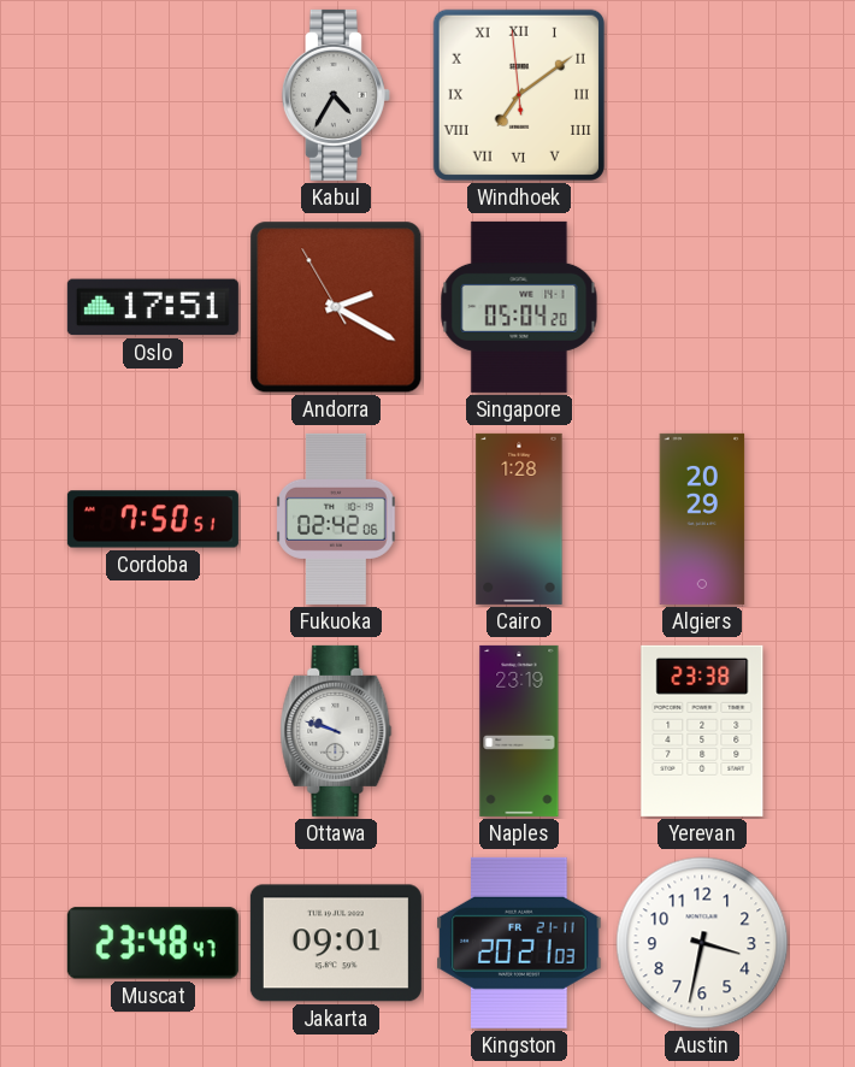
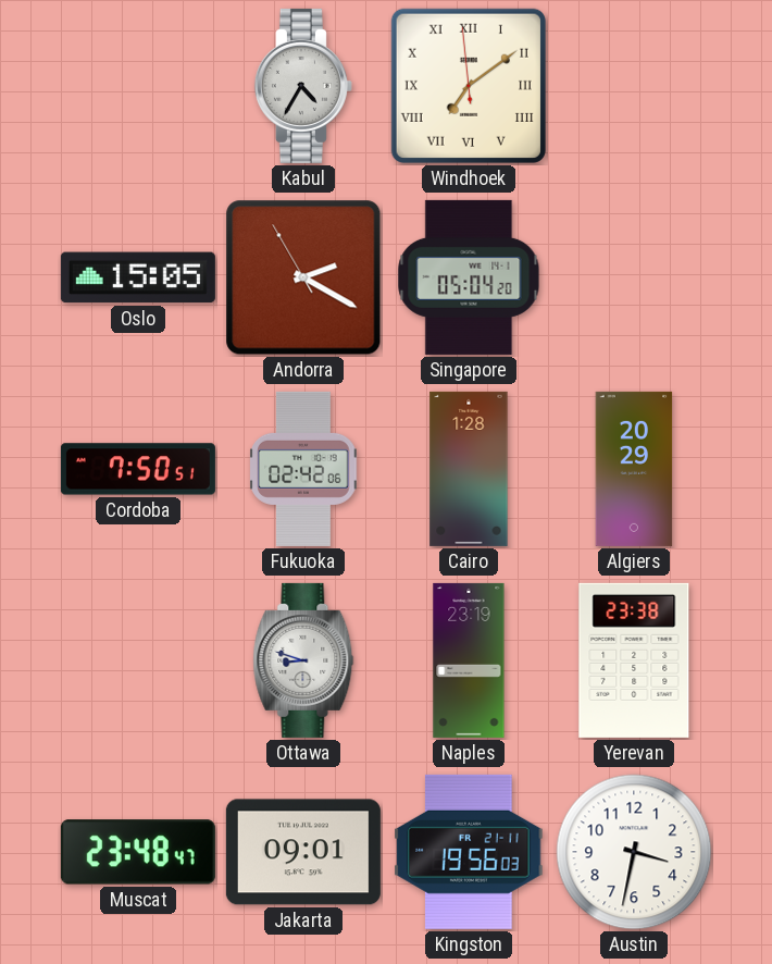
Oslo: 17:51 -> 15:05
Ottawa: 9:48 -> 8:48
Kingston: 20:21 -> 19:56
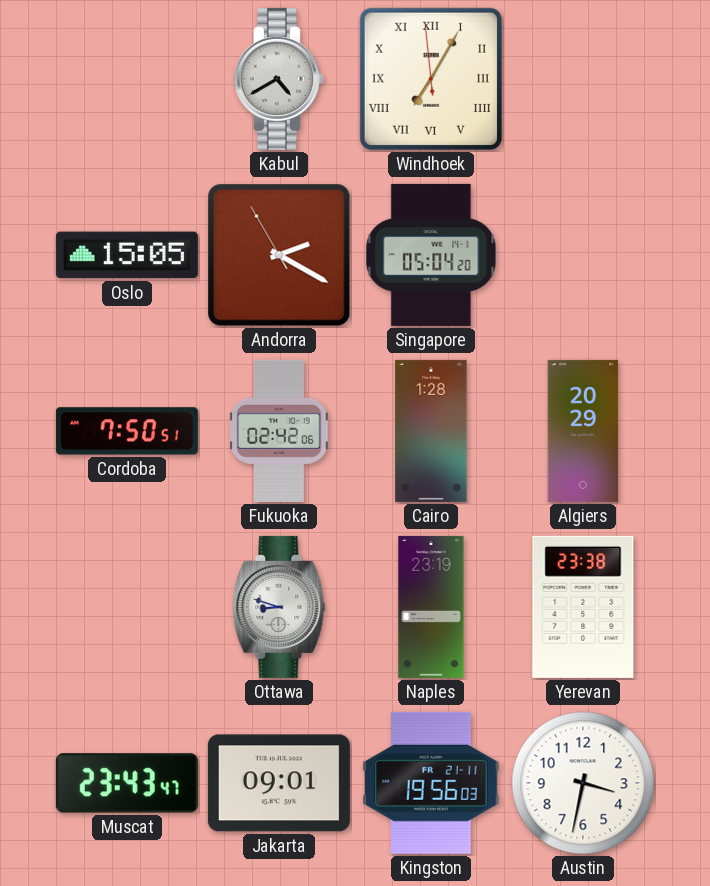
Kabul: 4:35 -> 4:40
Windhoek: 7:08 -> 7:04
Muscat: 23:48 -> 23:43
